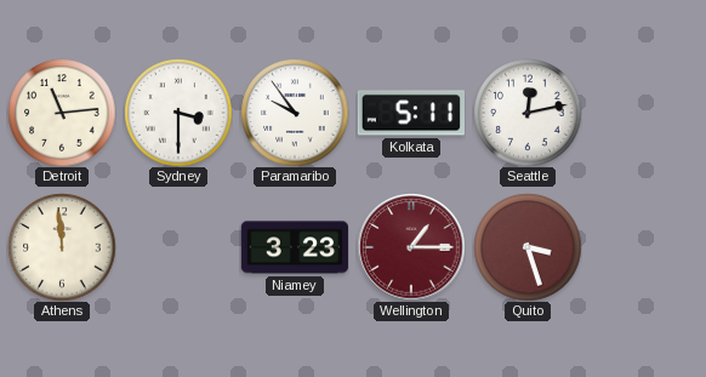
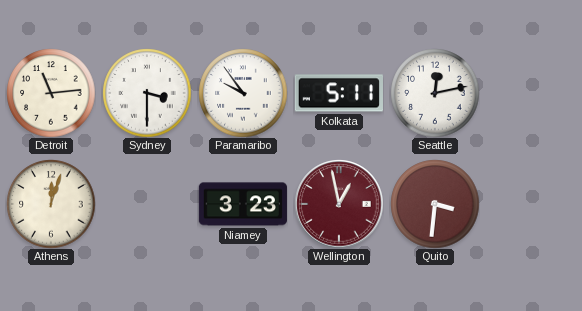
Athens: 11:59 -> 12:03
Wellington: 1:15 -> 12:58
Quito: 3:27 -> 3:31
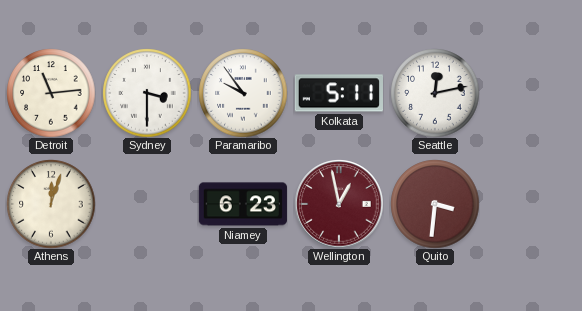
Niamey: 3:23 -> 6:23
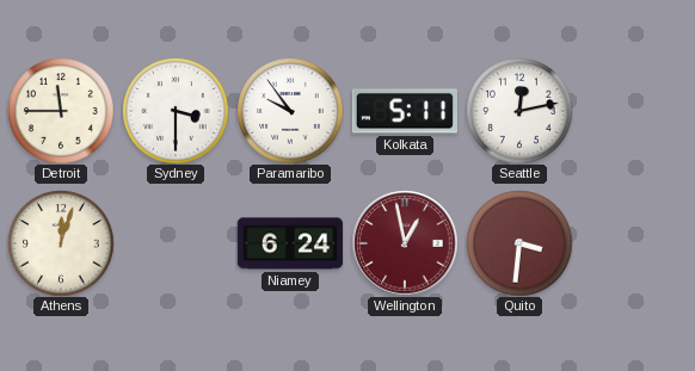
Detroit: 11:14 -> 11:45
Niamey: 6:23 -> 6:24
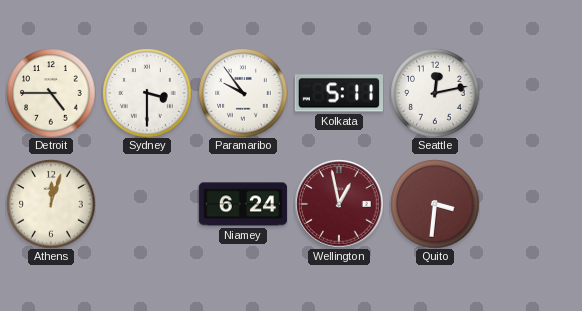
Detroit: 11:45 -> 4:45
